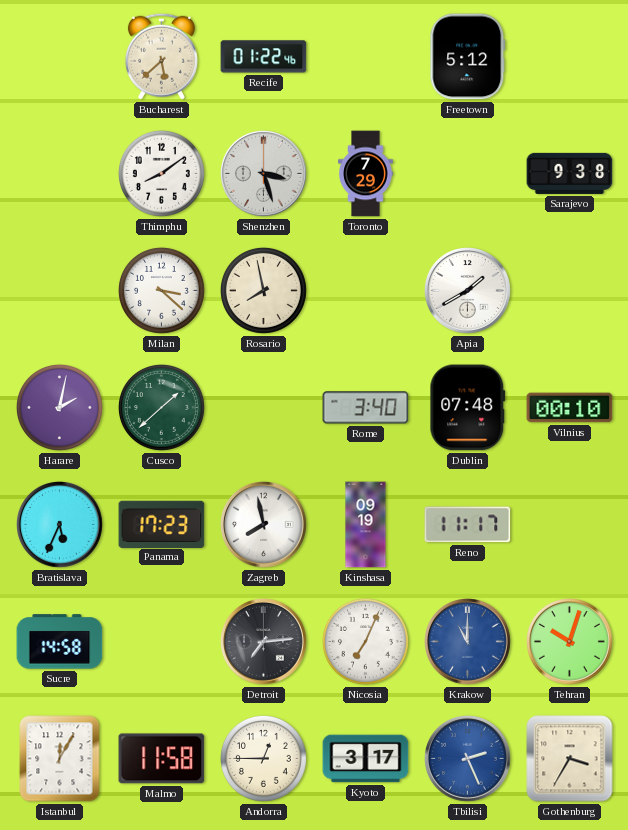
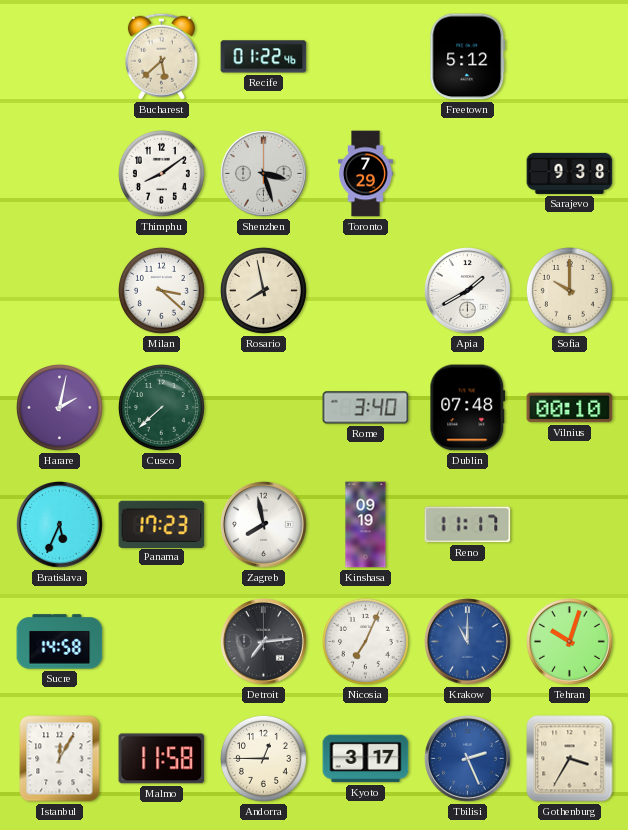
Sofia: none -> 10:00
Cusco: 1:38 -> 7:38
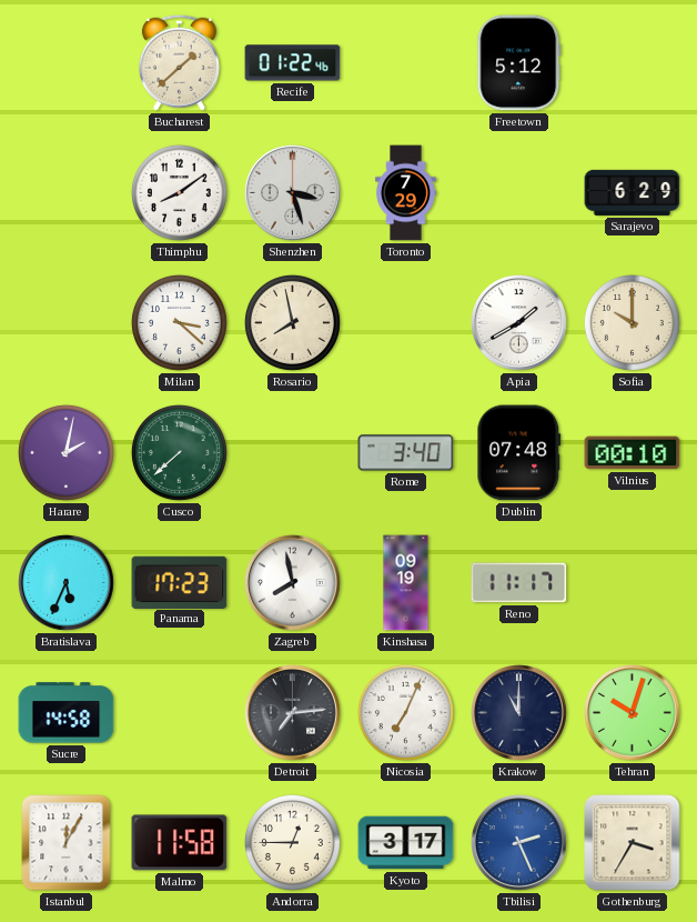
Bucharest: 5:38 -> 1:38
Sarajevo: 9:38 -> 6:29
Krakow dial: blue -> navy
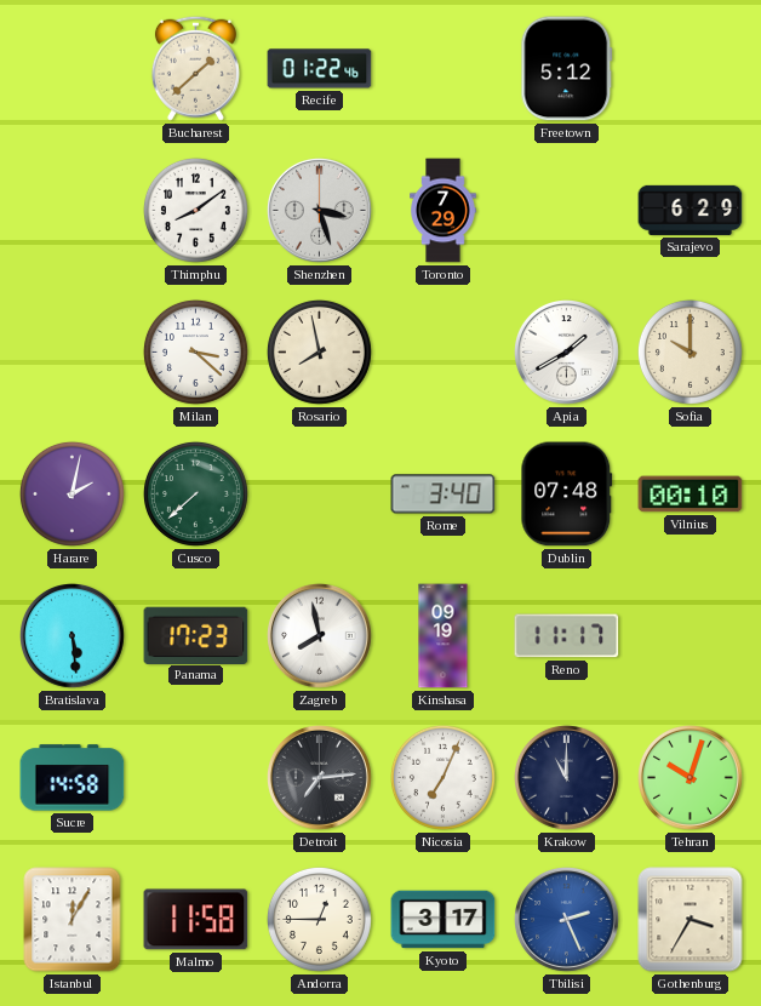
Bratislava: 5:34 -> 5:29
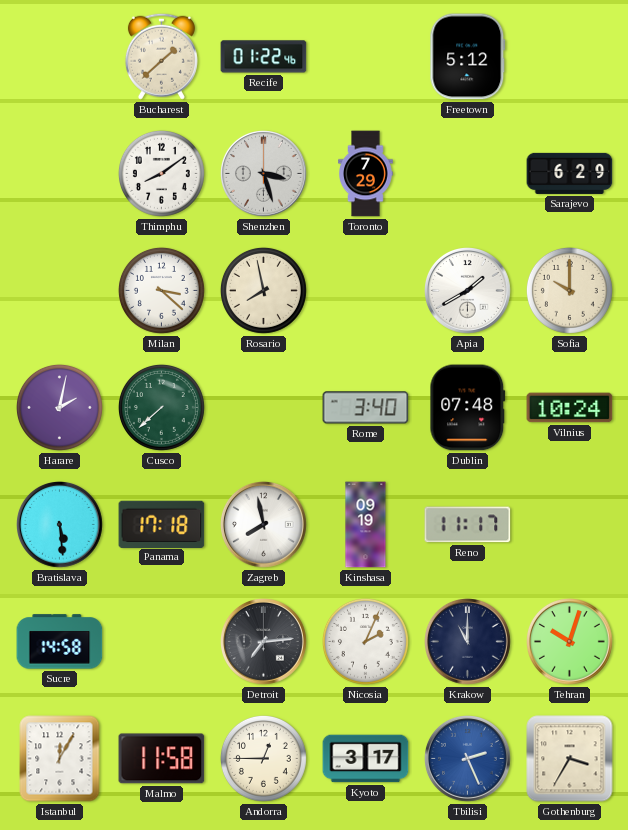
Vilnius: 00:10 -> 10:24
Panama: 17:23 -> 17:18
Nicosia: 7:04 -> 2:04
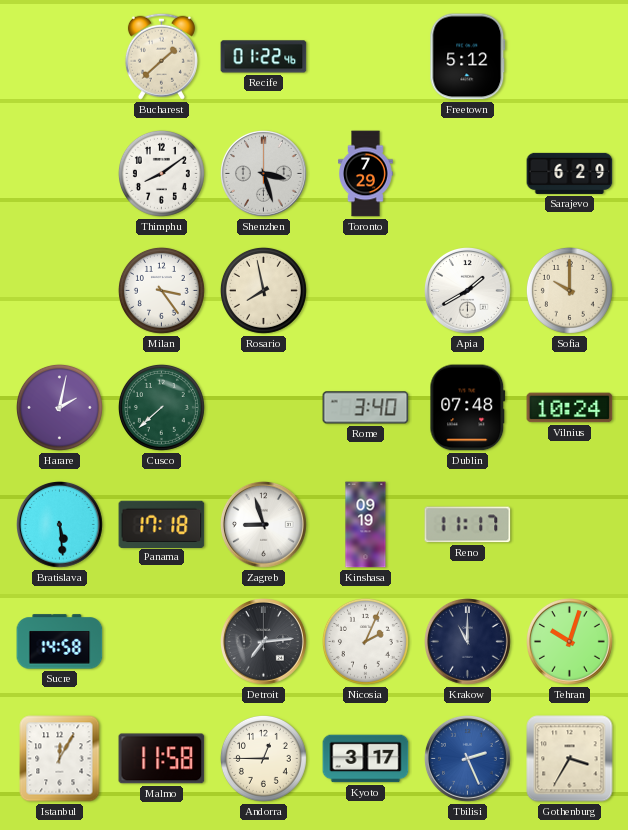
Milan: 3:22 -> 3:24
Zagreb: 7:58 -> 8:57
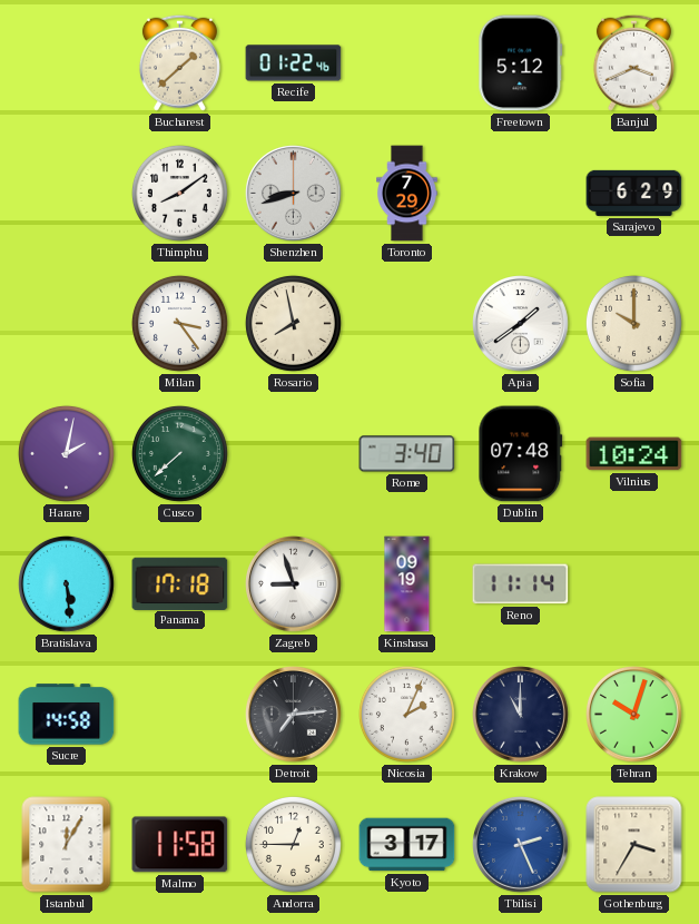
Banjul: none -> 3:41
Shenzhen: 3:27 -> 8:42
Apia: 1:40 -> 1:39
Reno: 11:17 -> 11:14
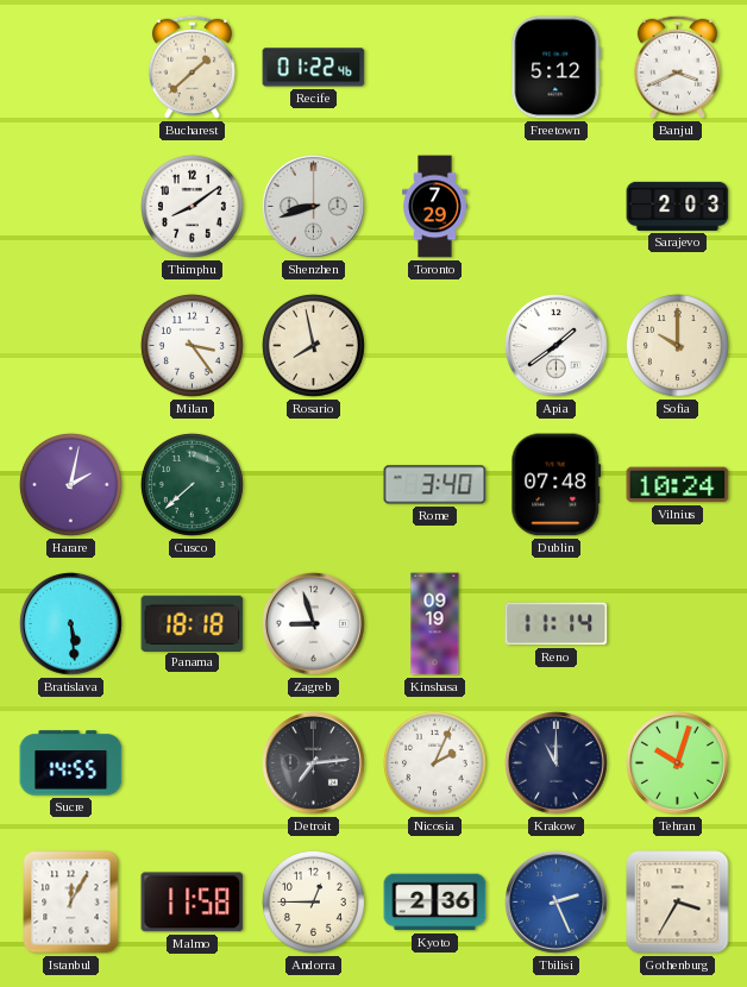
Sarajevo: 6:29 -> 2:03
Panama: 17:18 -> 18:18
Sucre: 14:58 -> 14:55
Kyoto: 3:17 -> 2:36
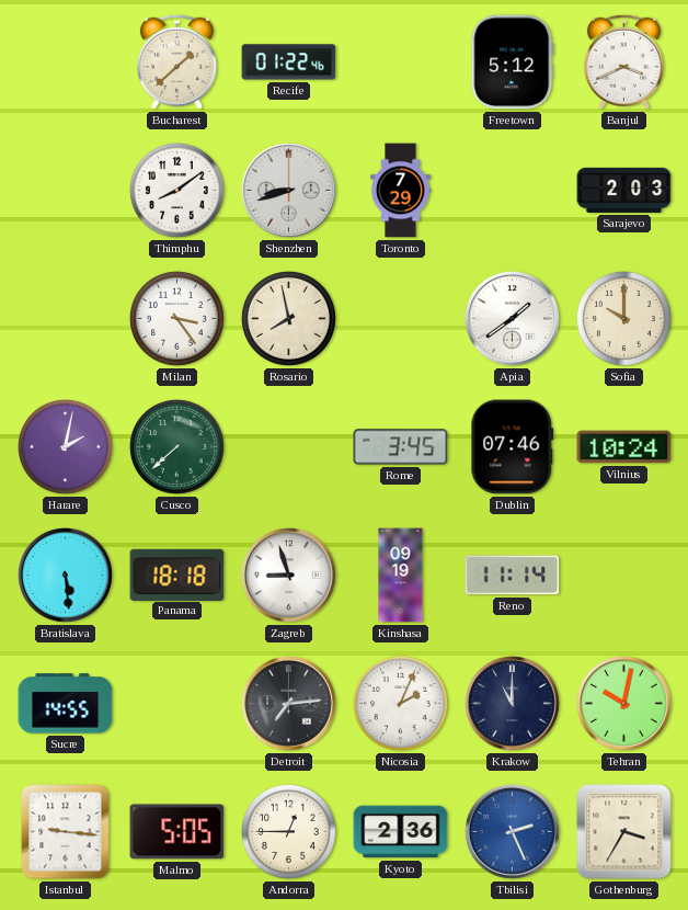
Rome: 3:40 -> 3:45
Dublin: 07:48 -> 07:46
Tehran: 10:03 -> 10:02
Istanbul: 12:05 -> 9:16
Malmo: 11:58 -> 5:05
